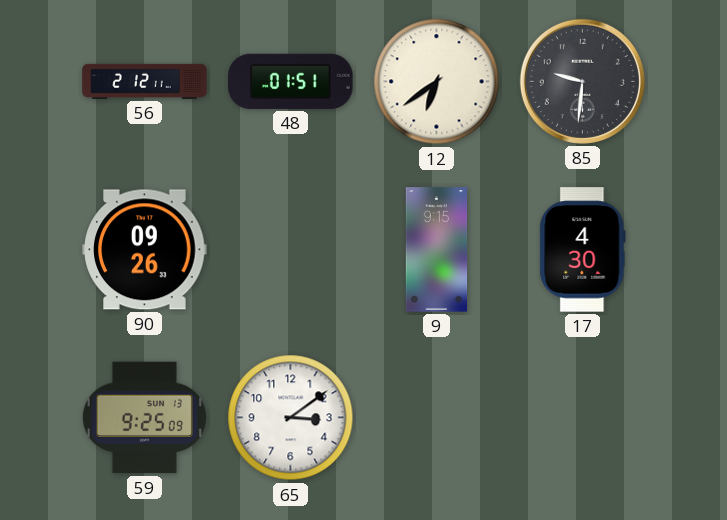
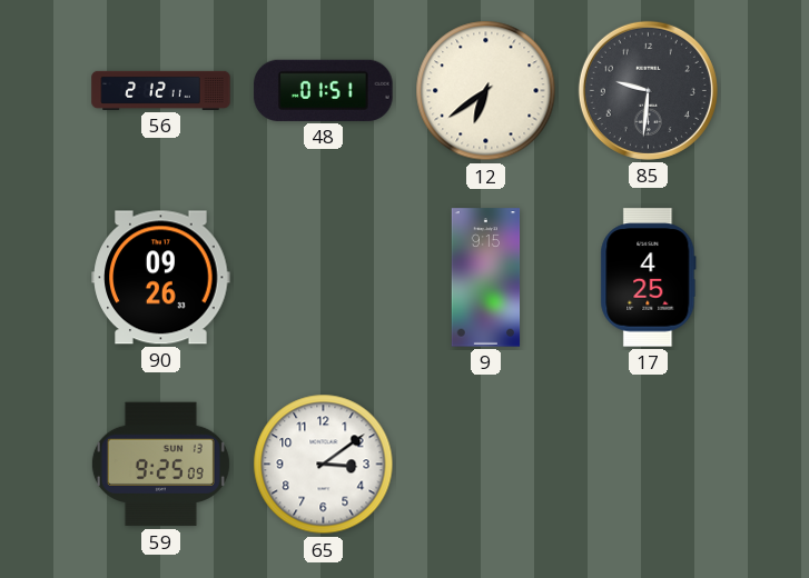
17: 4:30 -> 4:25
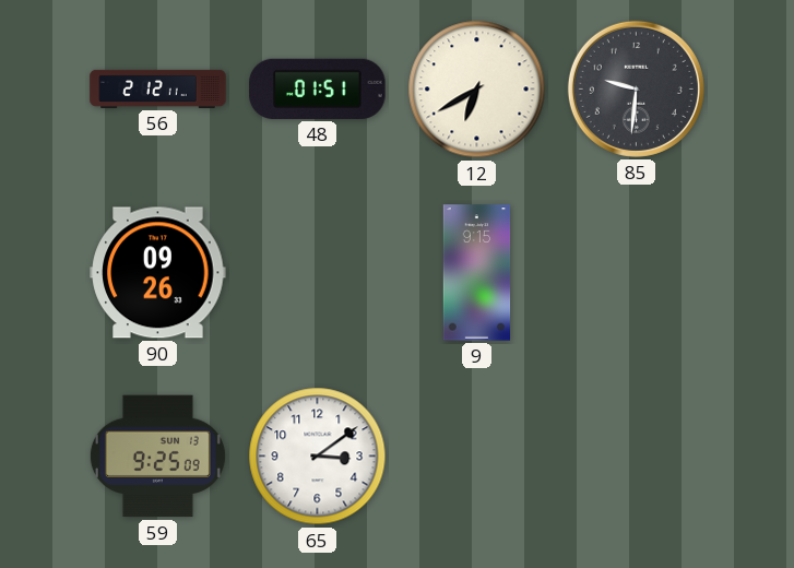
12: 6:39 -> 6:40
17: 4:25 -> none
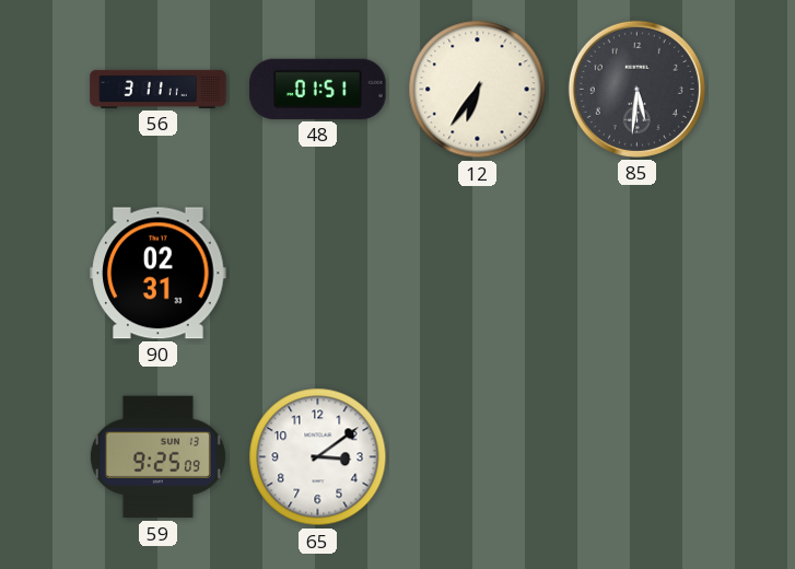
56: 2:12 -> 3:11
12: 6:40 -> 6:36
85: 9:31 -> 5:31
90: 09:26 -> 02:31
9: 9:15 -> none
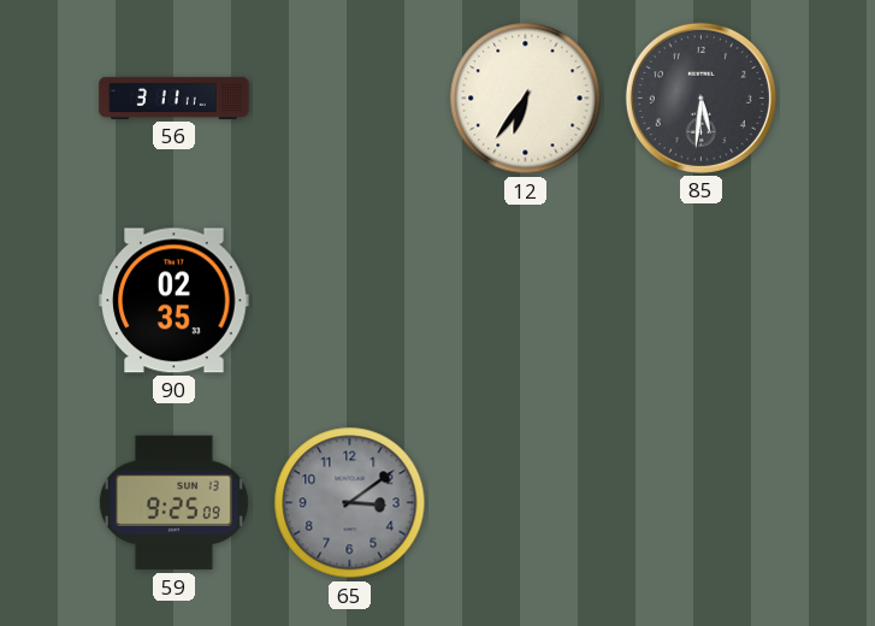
48: 01:51 -> none
90: 02:31 -> 02:35
65 dial: white -> grey
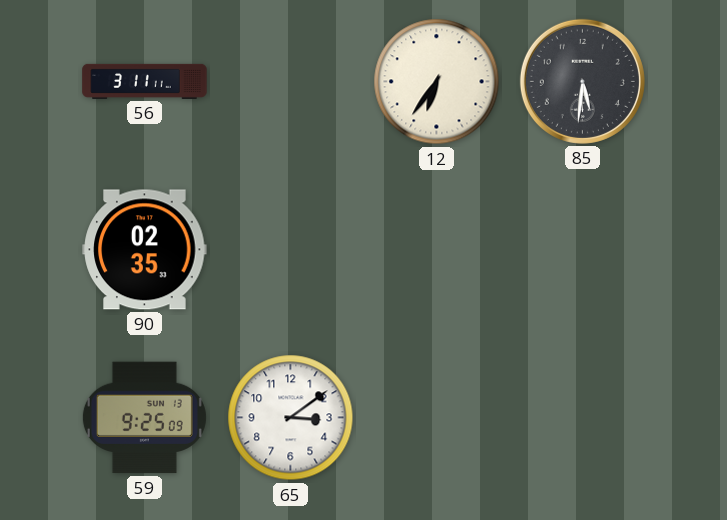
65 dial: grey -> white
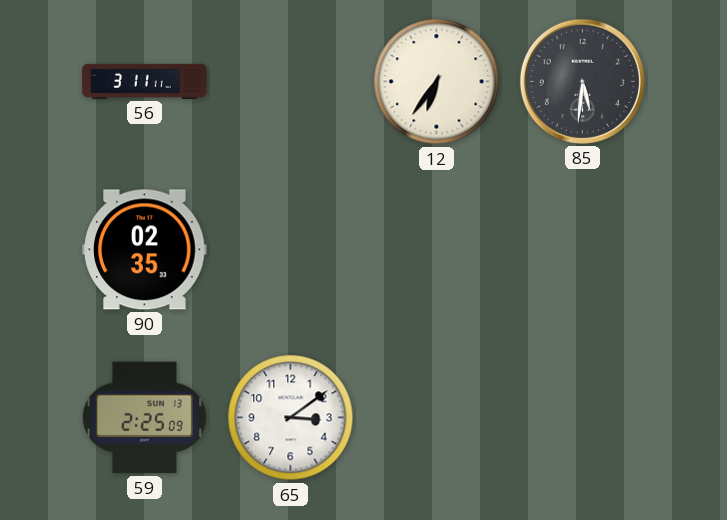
59: 9:25 -> 2:25
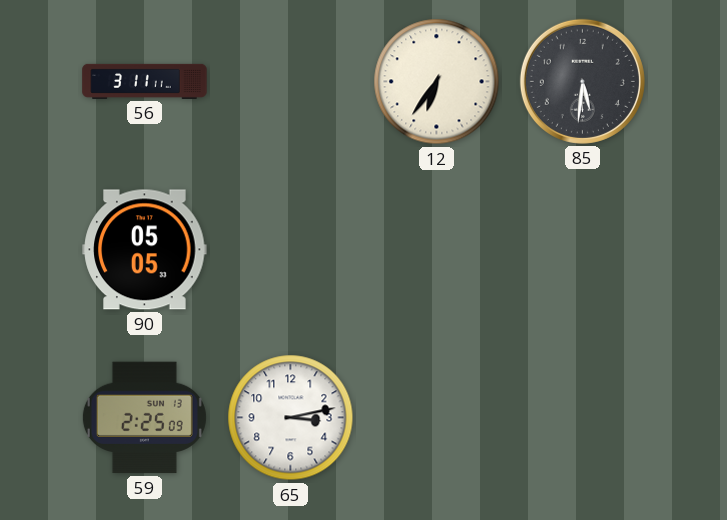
90: 02:35 -> 05:05
65: 3:09 -> 3:13
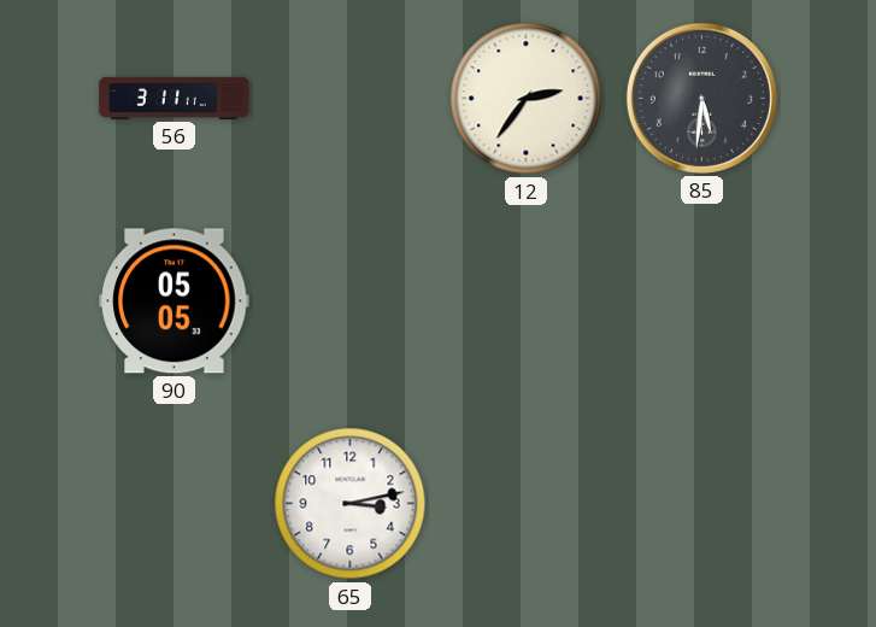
12: 6:36 -> 2:36
59: 2:25 -> none
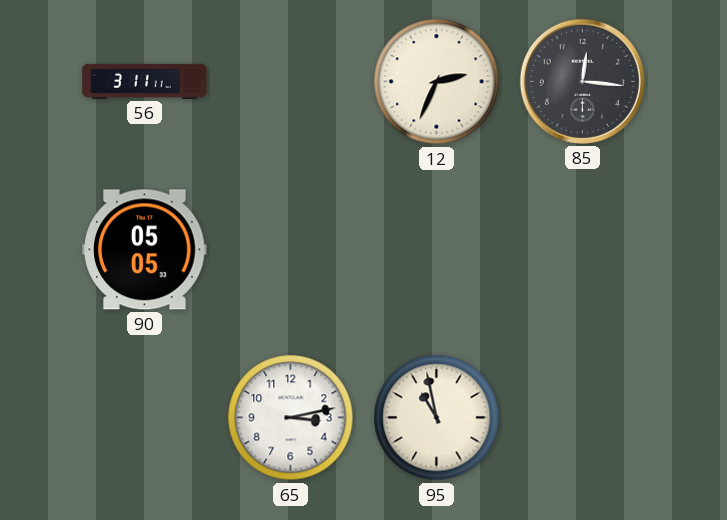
12: 2:36 -> 2:34
85: 5:31 -> 12:16
95: none -> 10:58
